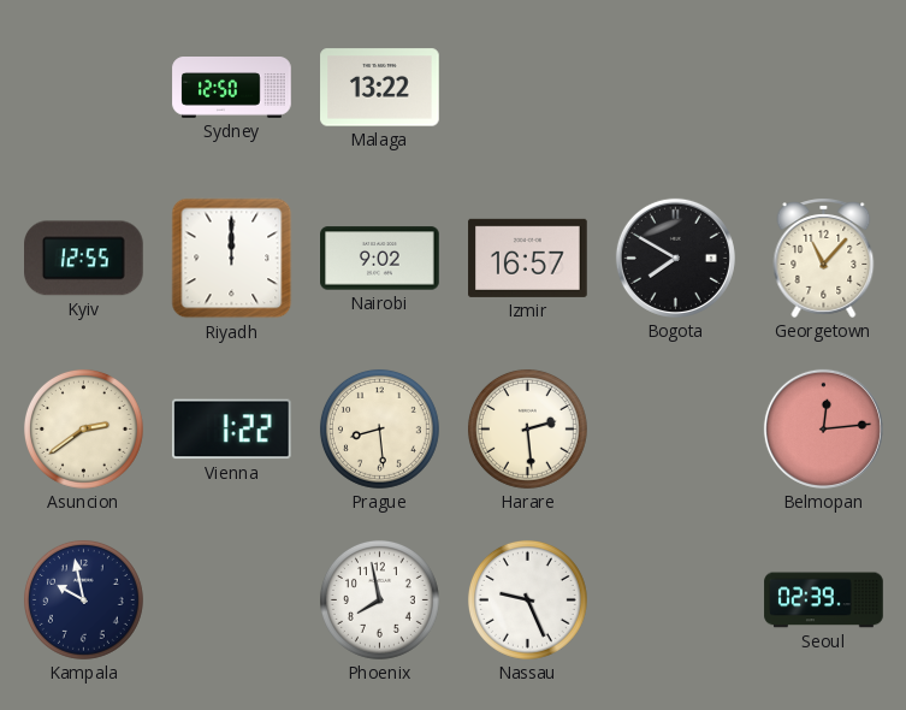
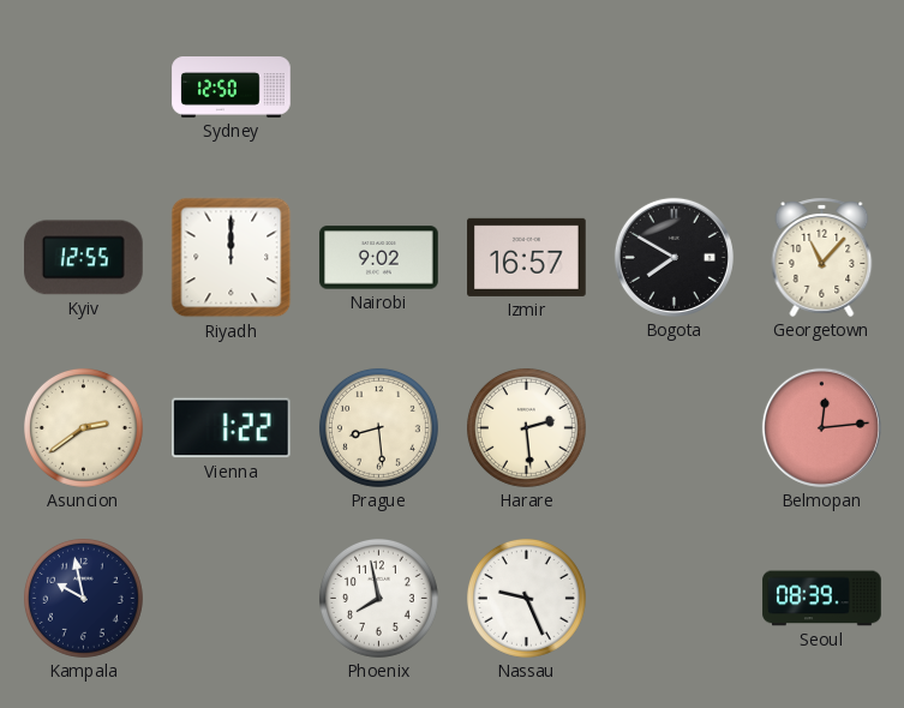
Malaga: 13:22 -> none
Seoul: 02:39 -> 08:39
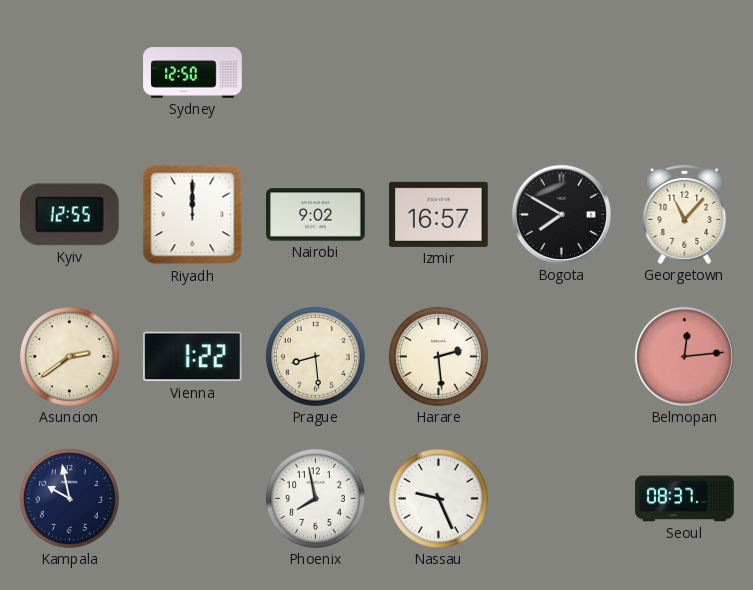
Seoul: 08:39 -> 08:37
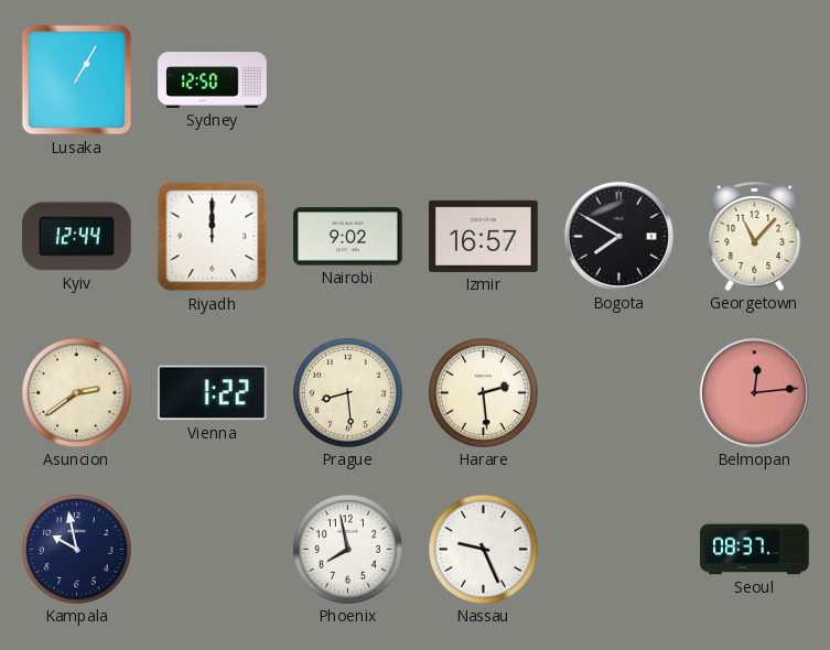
Lusaka: none -> 1:05
Kyiv: 12:55 -> 12:44
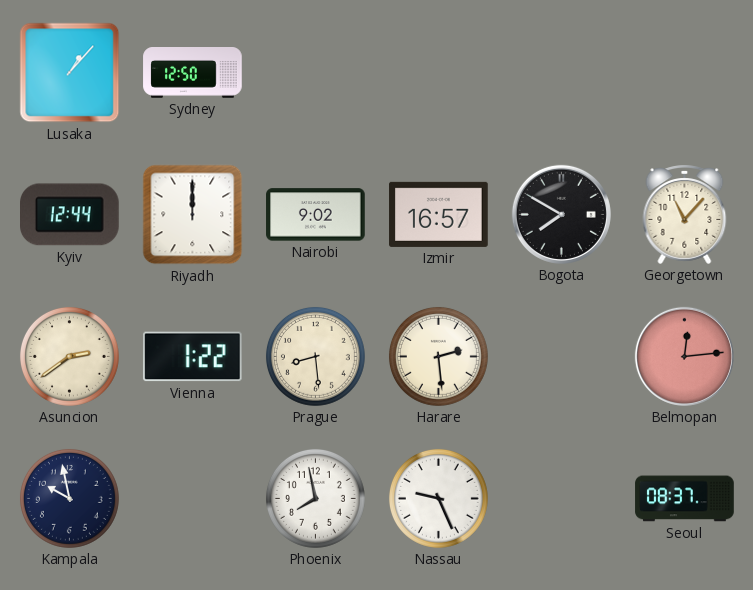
Lusaka: 1:05 -> 1:07
